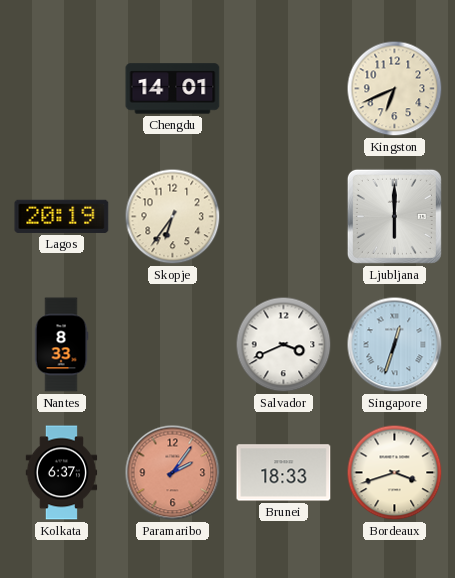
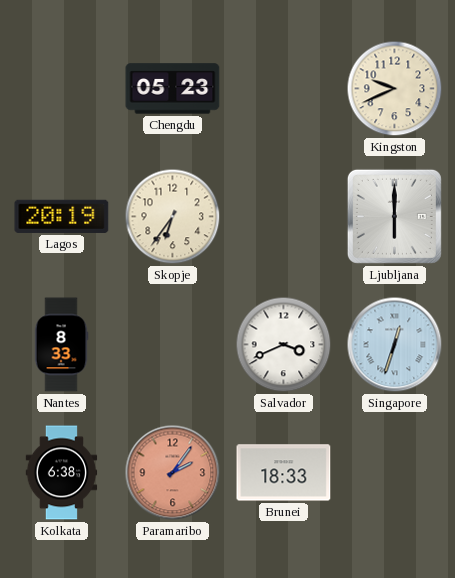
Chengdu: 14:01 -> 05:23
Kingston: 6:41 -> 9:41
Kolkata: 6:37 -> 6:38
Bordeaux: 3:42 -> none
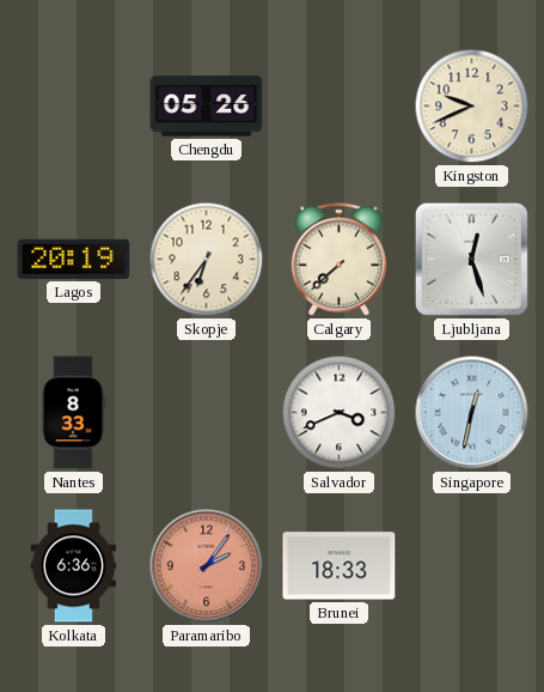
Chengdu: 05:23 -> 05:26
Calgary: none -> 7:38
Ljubljana: 6:00 -> 12:27
Singapore: 12:33 -> 12:32
Kolkata: 6:38 -> 6:36
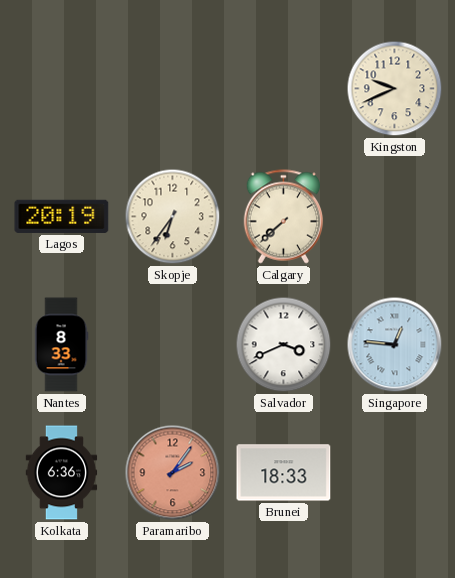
Chengdu: 05:26 -> none
Ljubljana: 12:27 -> none
Singapore: 12:32 -> 12:46
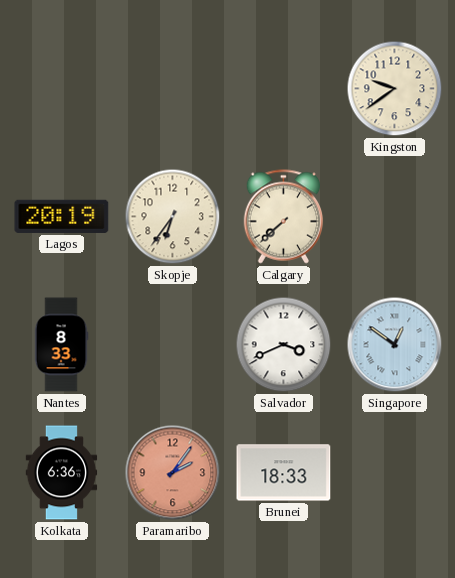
Kingston: 9:41 -> 9:39
Singapore: 12:46 -> 12:51
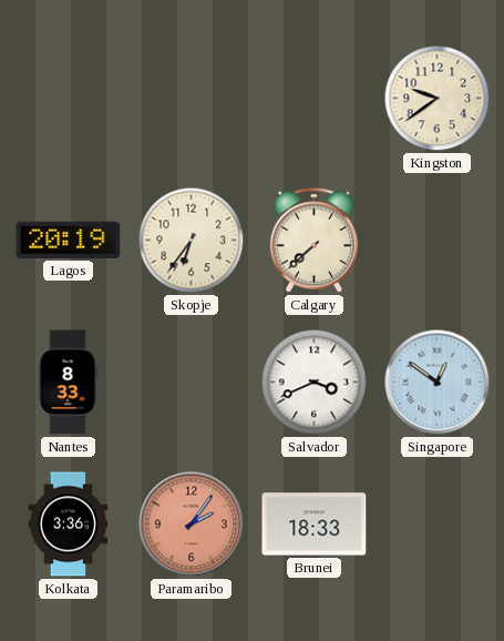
Kolkata: 6:36 -> 3:36
